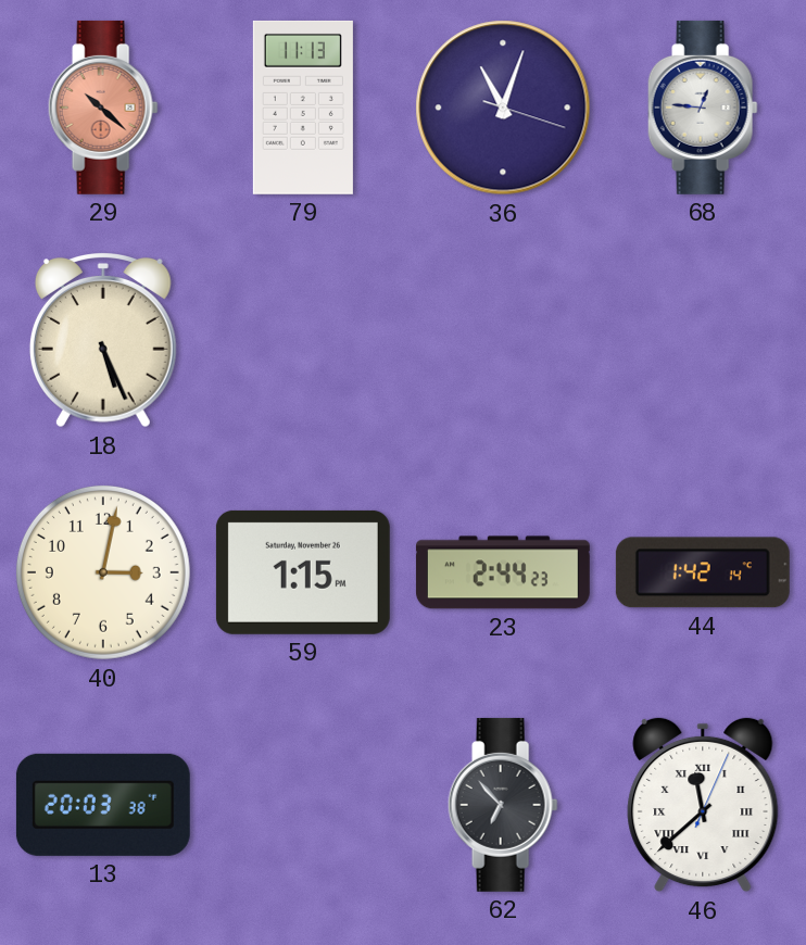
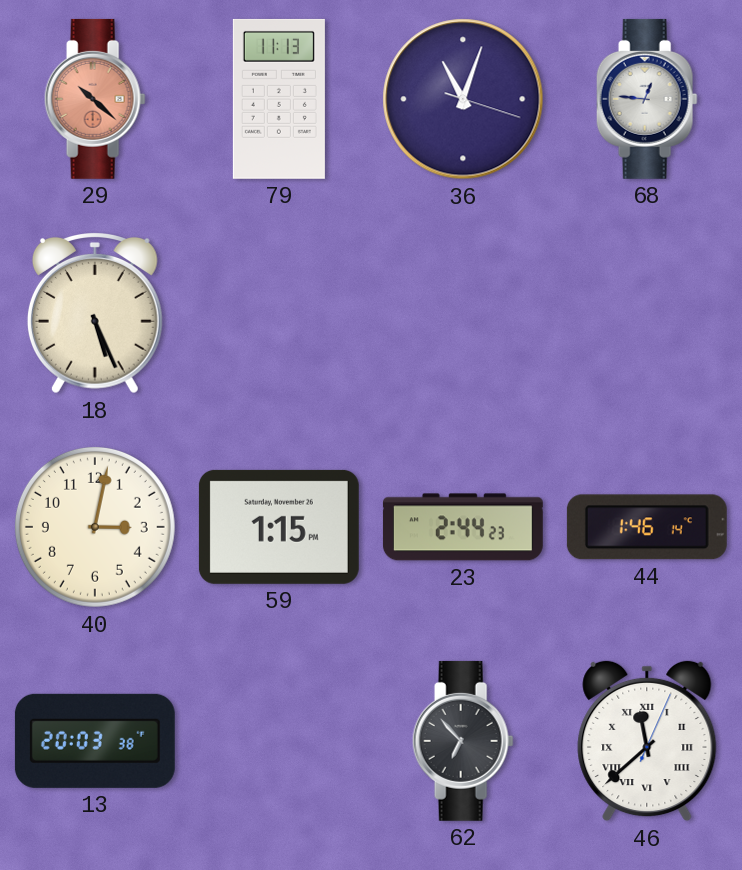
44: 1:42 -> 1:46
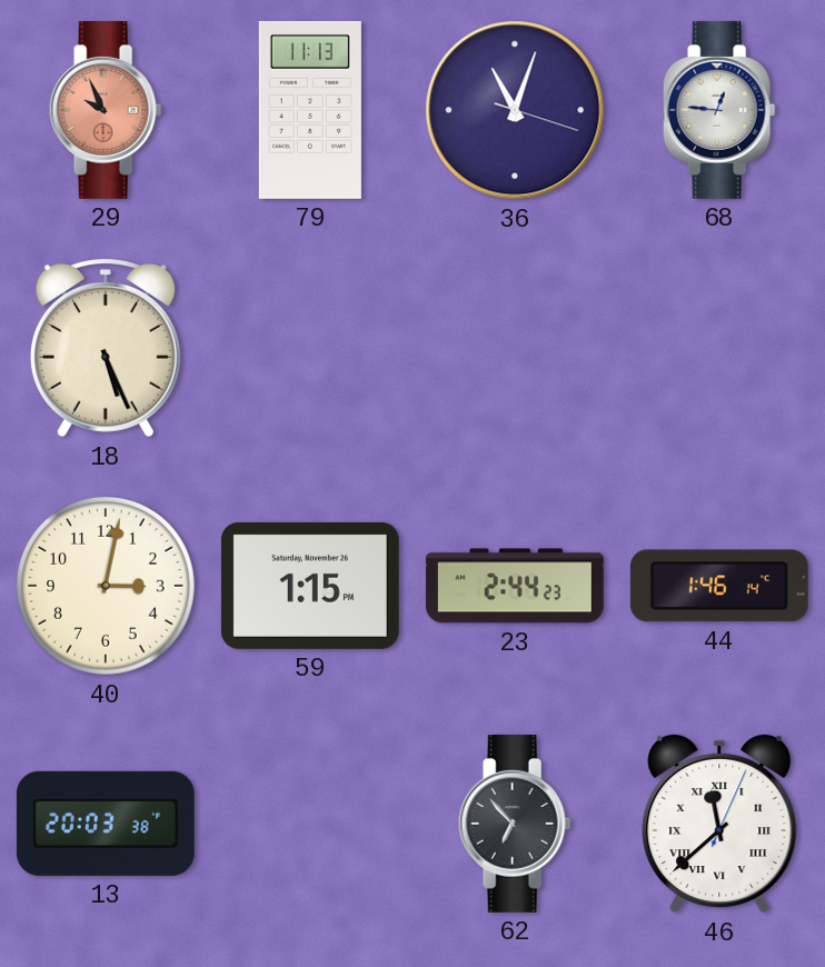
29: 10:22 -> 9:56
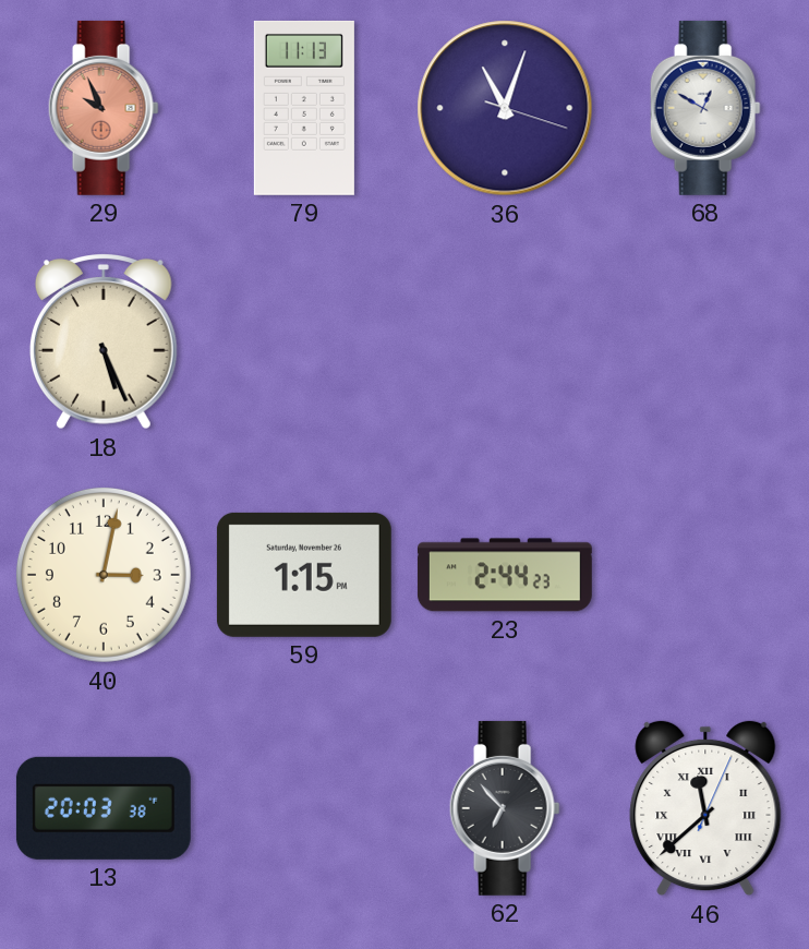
68: 12:46 -> 12:50
44: 1:46 -> none
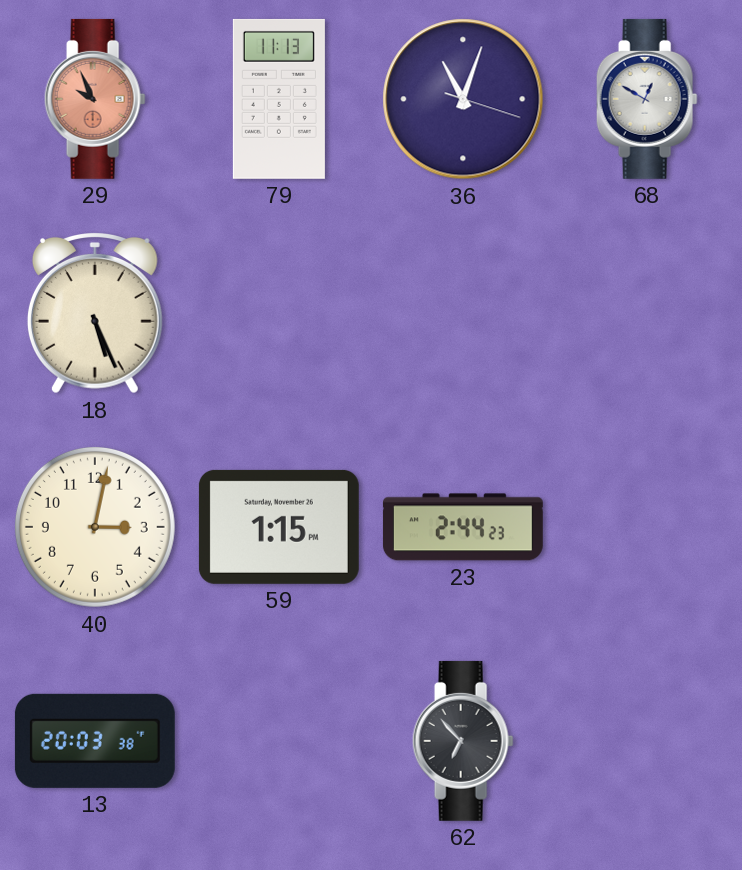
46: 11:38 -> none
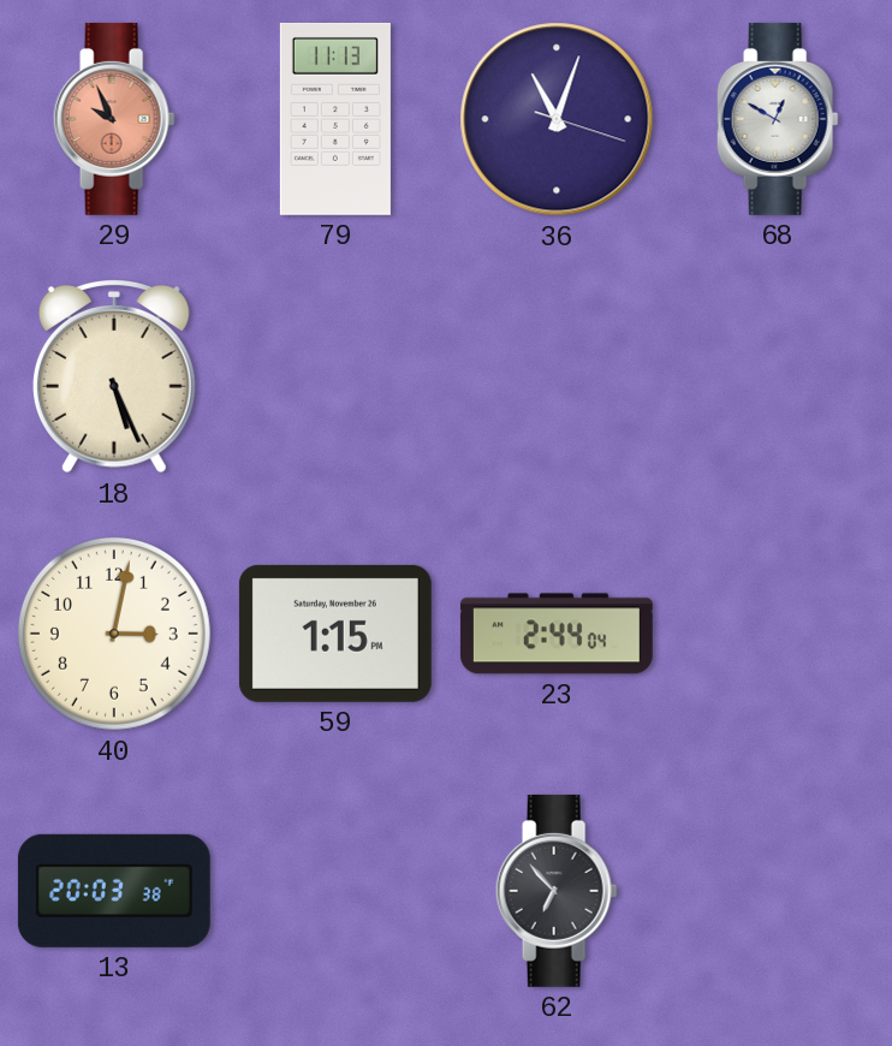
23: 2:44:23 -> 2:44:04
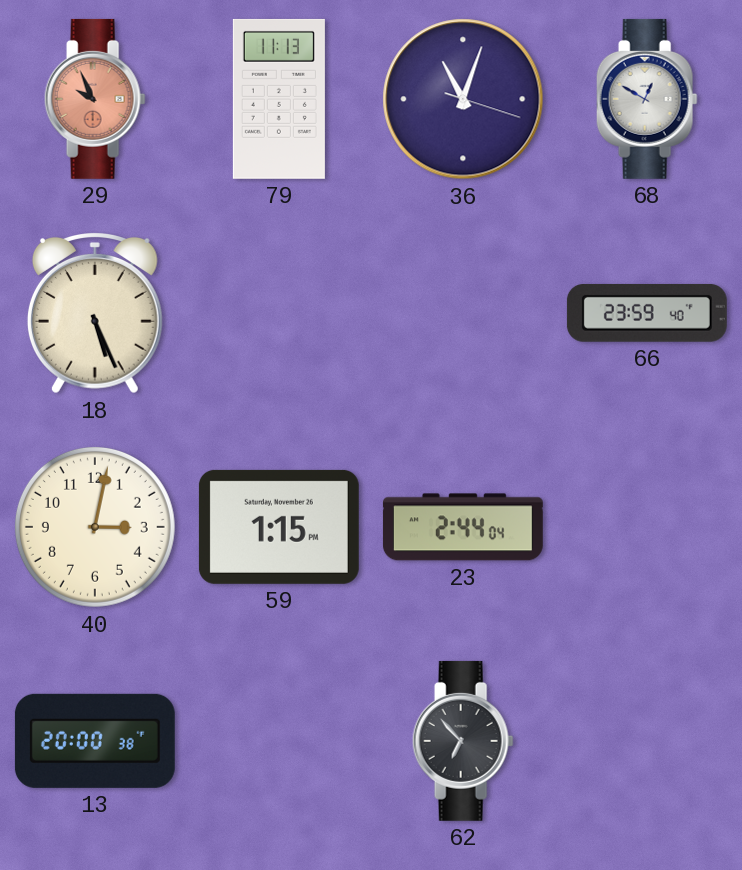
66: none -> 23:59
13: 20:03 -> 20:00
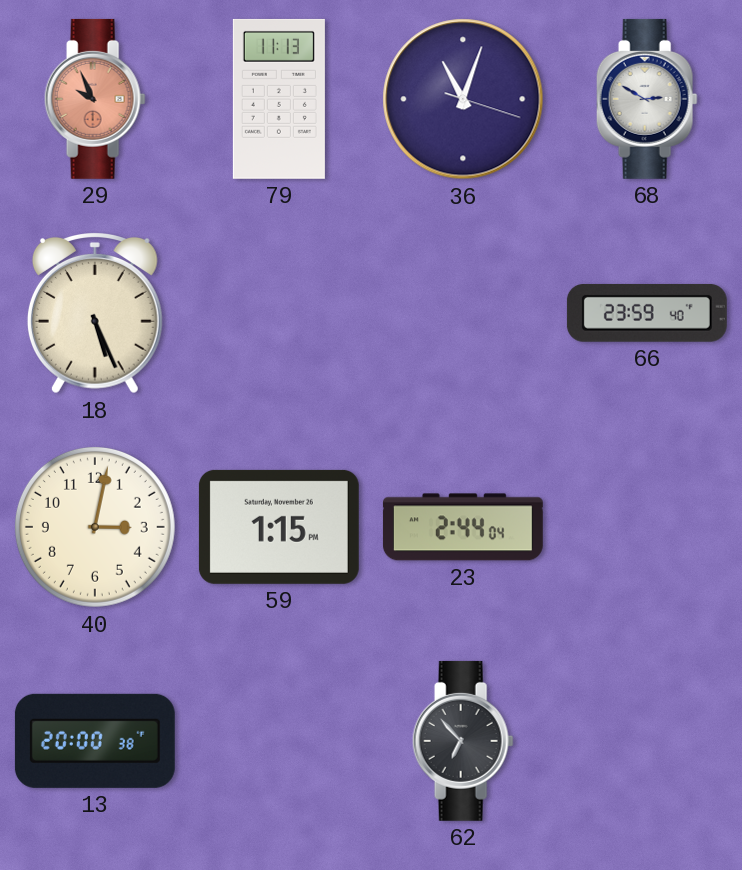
68: 12:50 -> 2:50
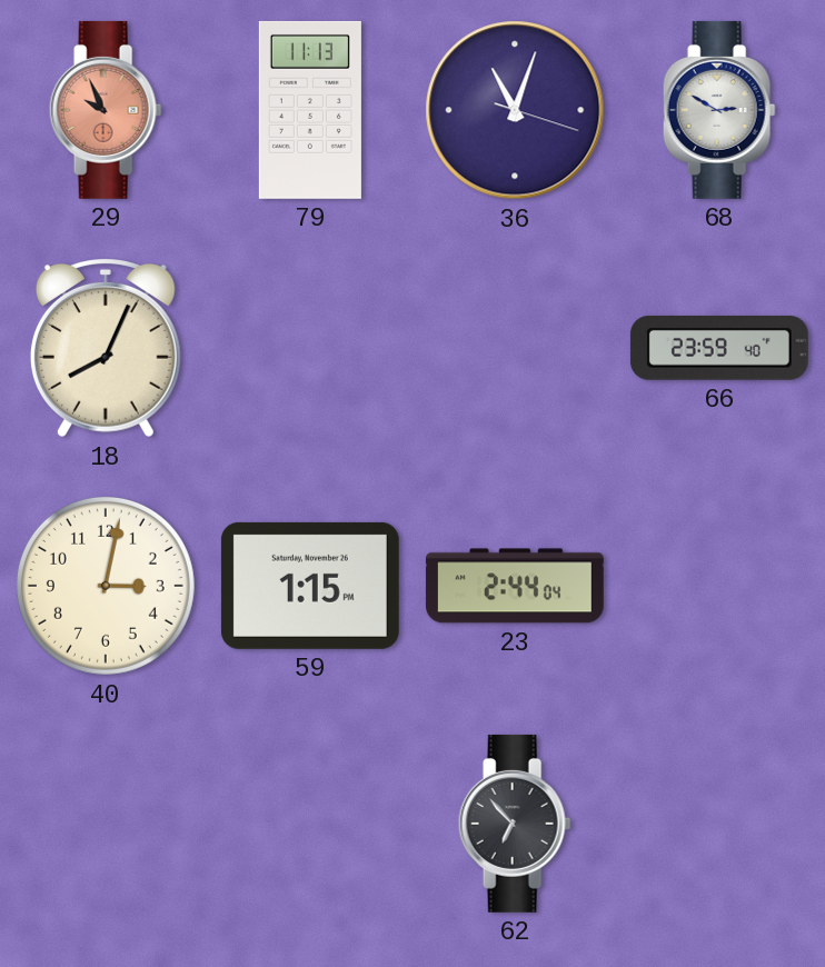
18: 5:26 -> 8:04
13: 20:00 -> none
